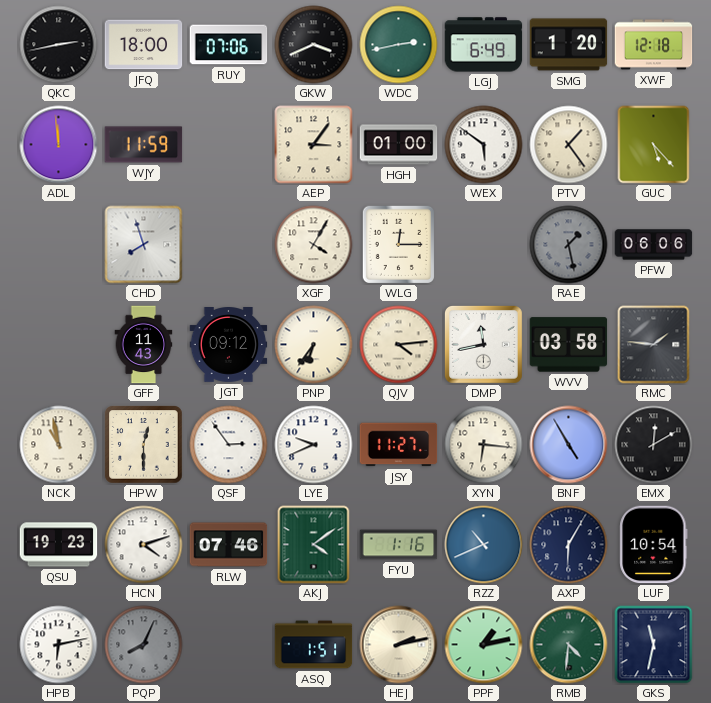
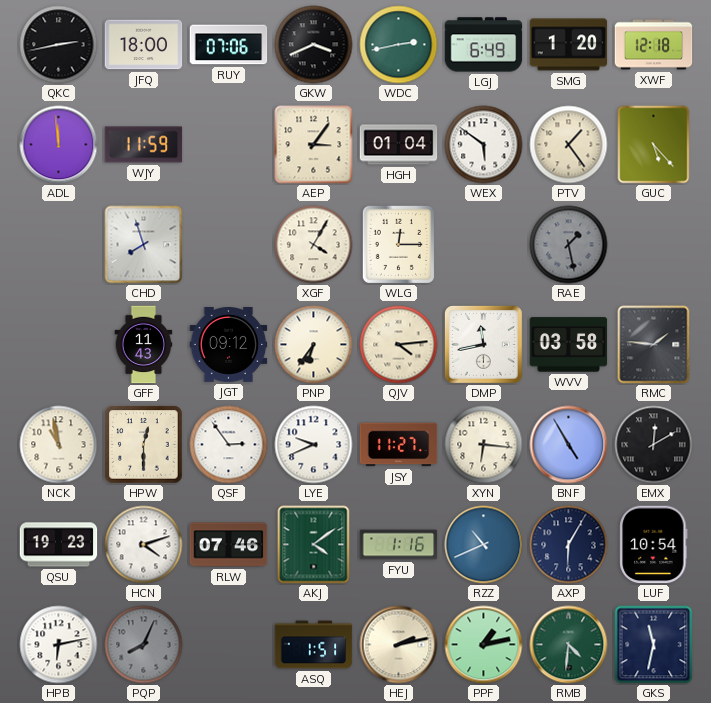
HGH: 01:00 -> 01:04
PFW: 06:06 -> none
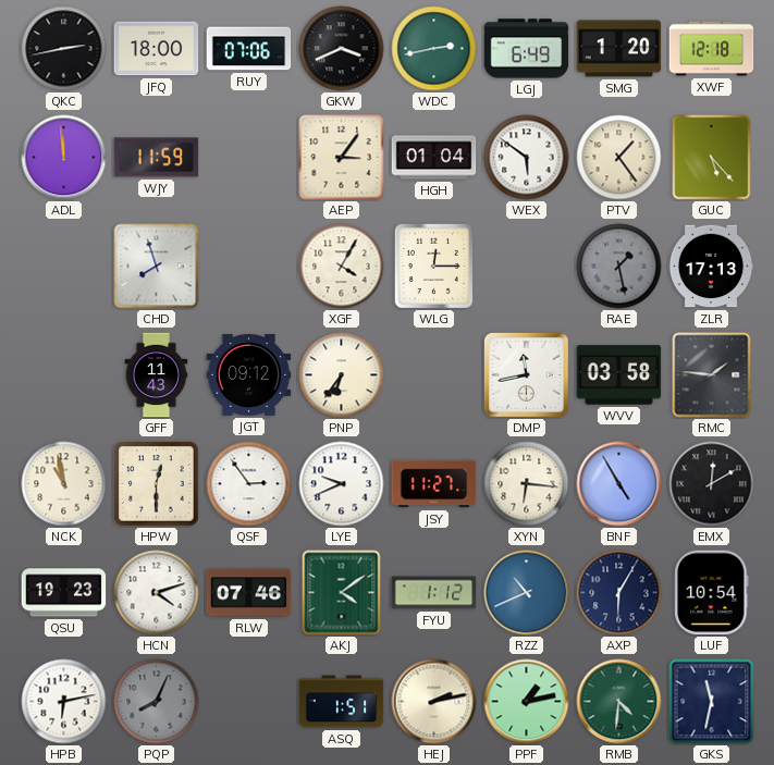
ZLR: none -> 17:13
QJV: 4:14 -> none
FYU: 1:16 -> 1:12
